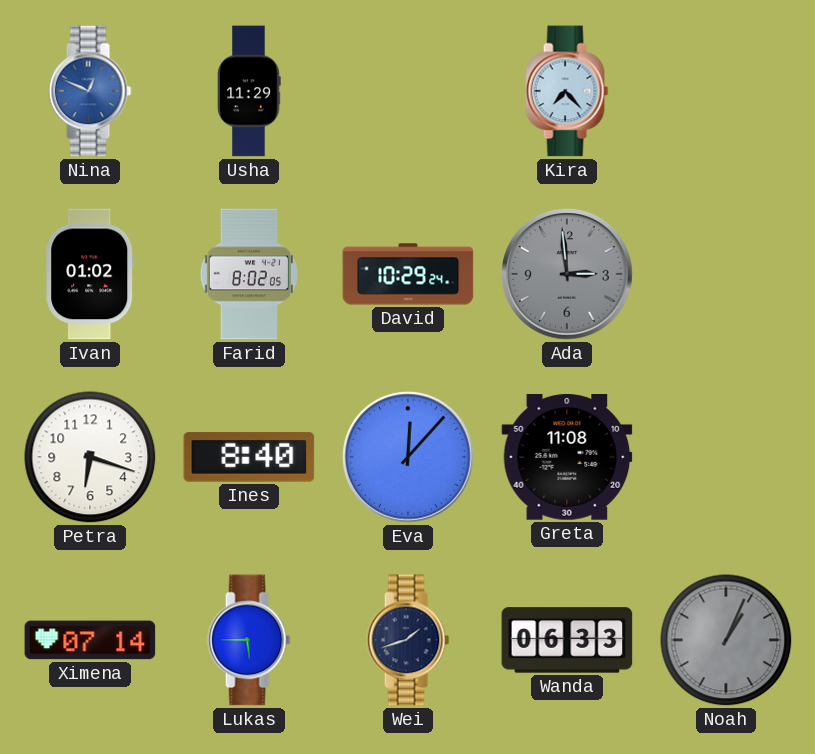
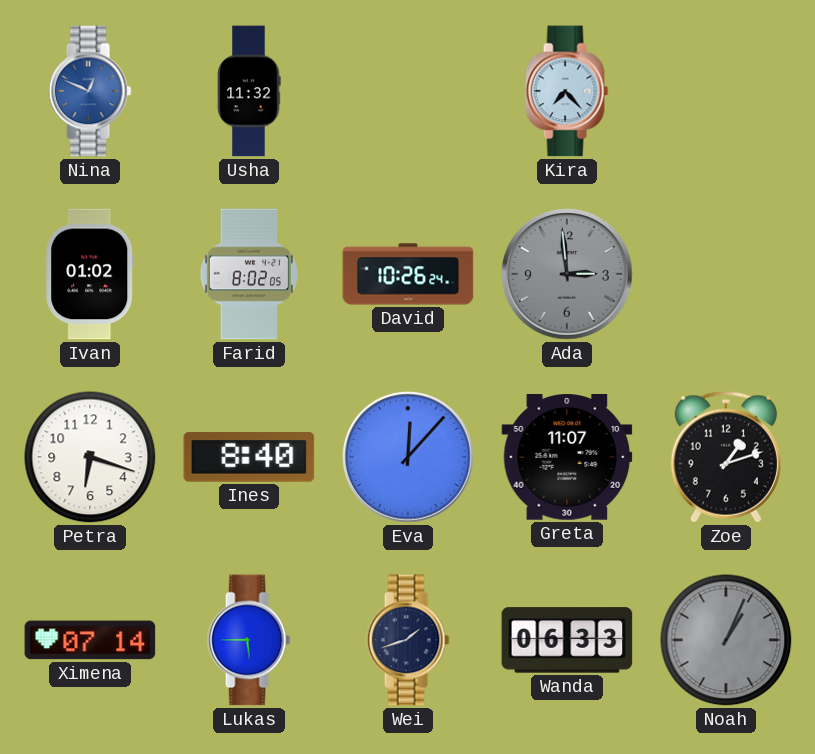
Usha: 11:29 -> 11:32
David: 10:29 -> 10:26
Greta: 11:08 -> 11:07
Zoe: none -> 1:12
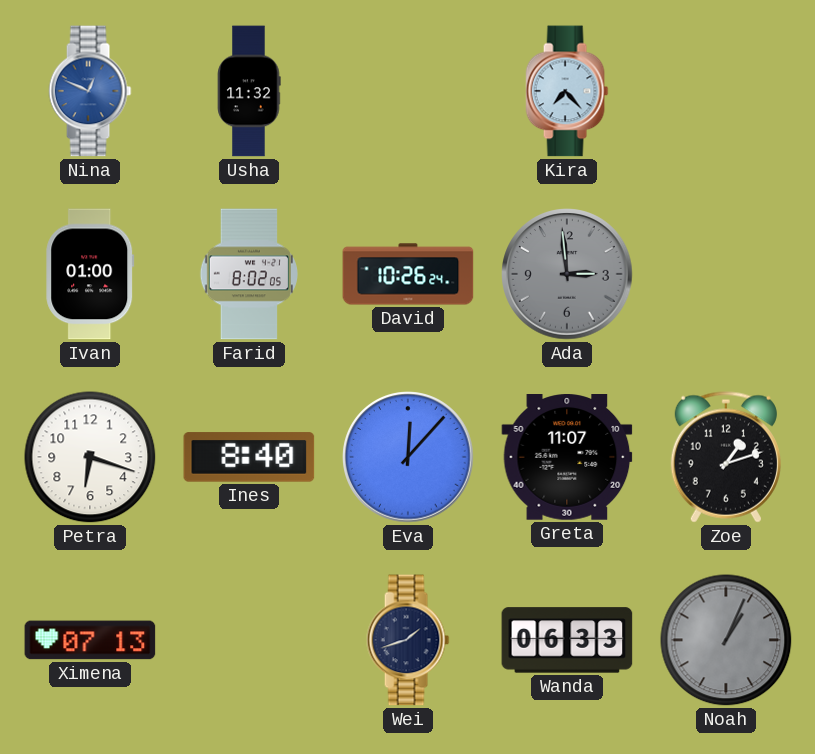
Ivan: 01:02 -> 01:00
Ximena: 07:14 -> 07:13
Lukas: 5:45 -> none
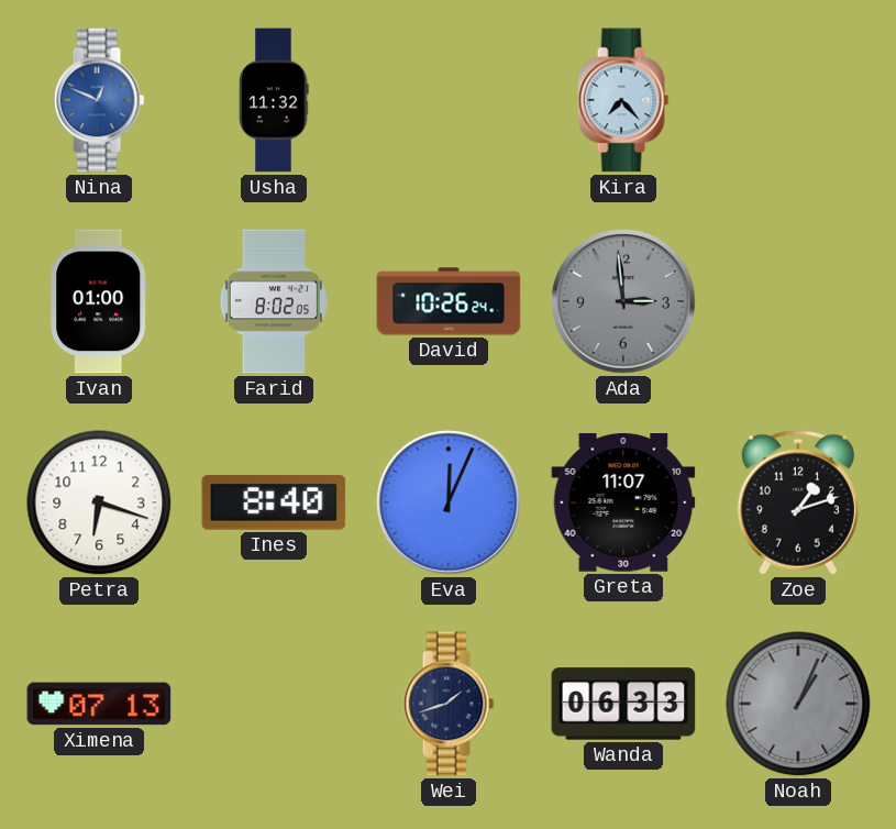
Eva: 12:07 -> 12:04
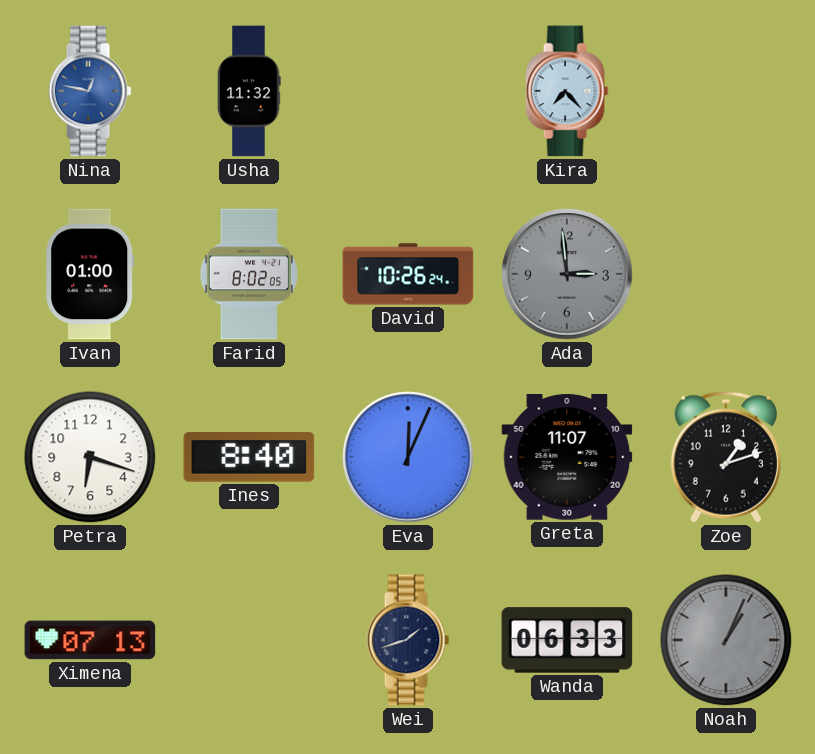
Nina: 12:49 -> 12:47
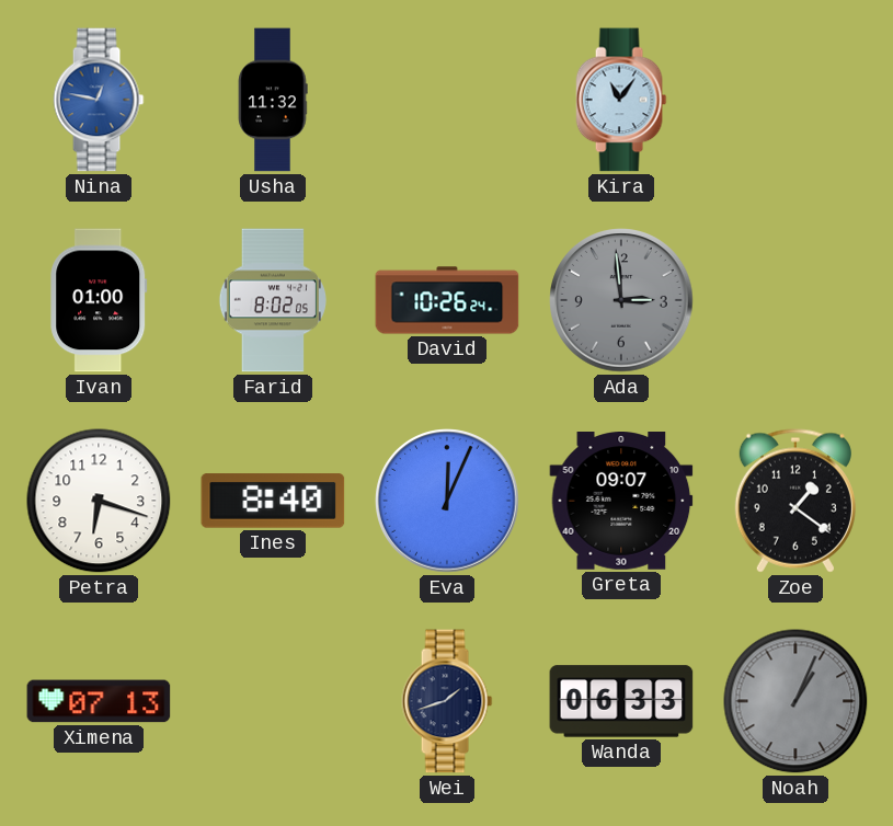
Kira: 7:23 -> 11:06
Greta: 11:07 -> 09:07
Zoe: 1:12 -> 1:21
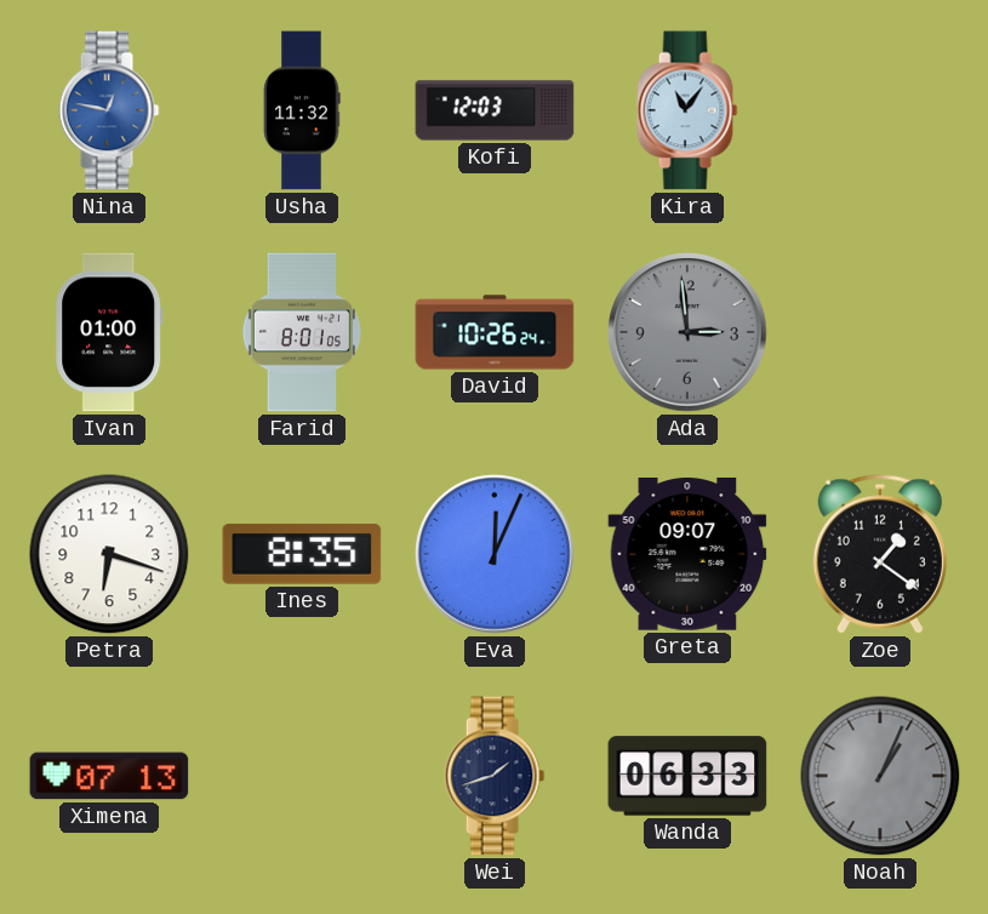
Kofi: none -> 12:03
Farid: 8:02 -> 8:01
Ines: 8:40 -> 8:35
